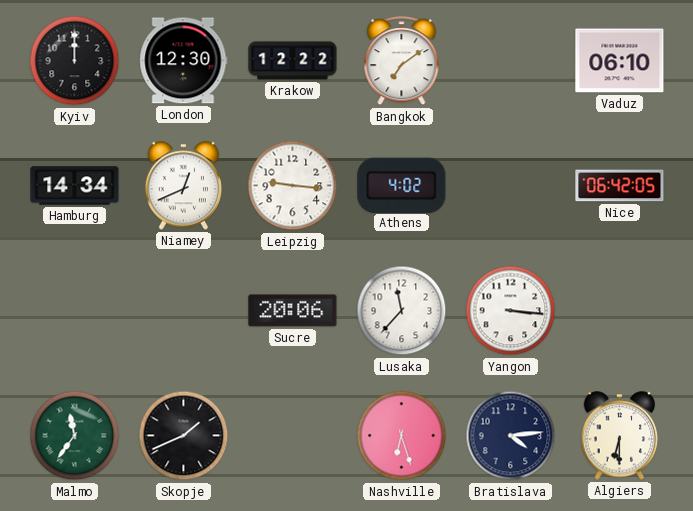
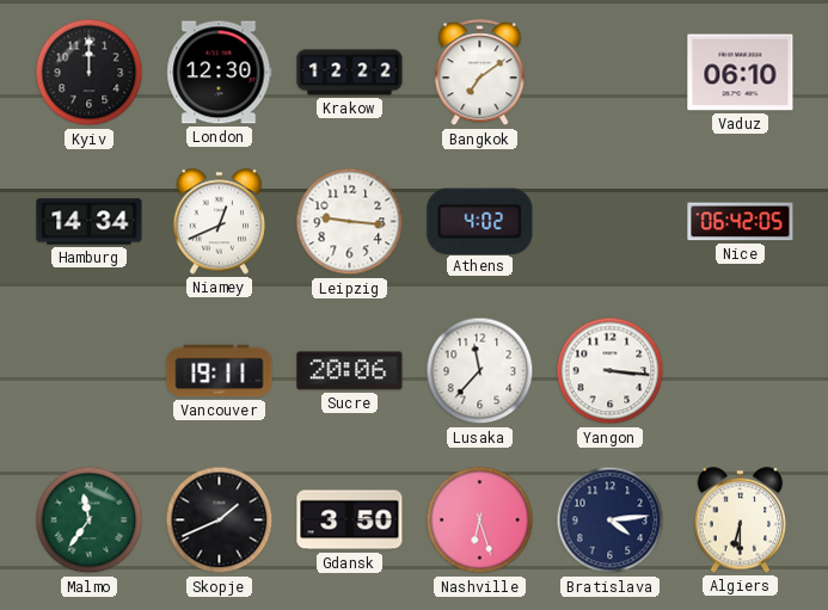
Vancouver: none -> 19:11
Gdansk: none -> 3:50
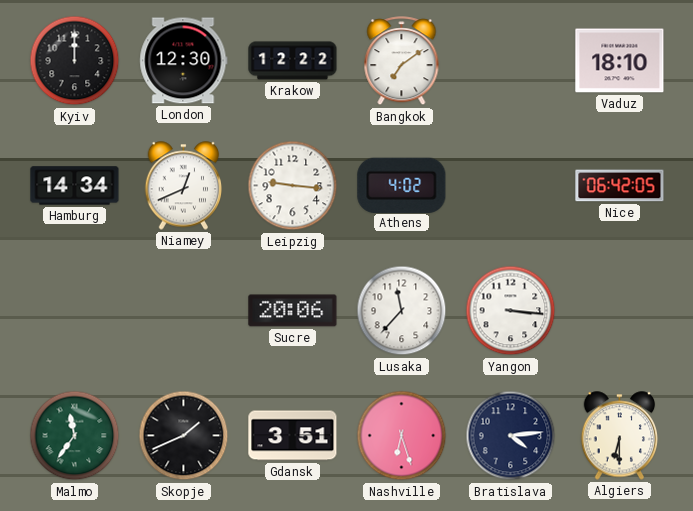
Vaduz: 06:10 -> 18:10
Vancouver: 19:11 -> none
Gdansk: 3:50 -> 3:51
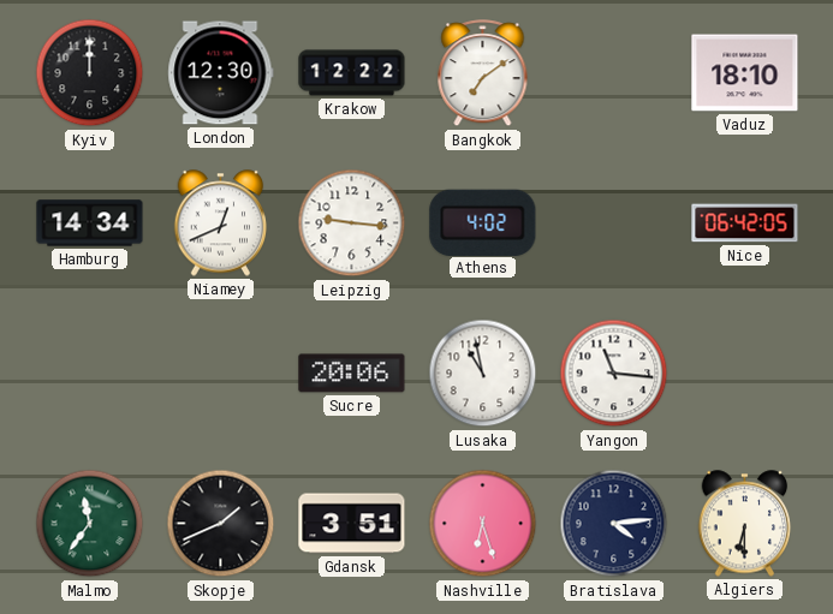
Lusaka: 11:37 -> 10:58
Yangon: 3:16 -> 11:16
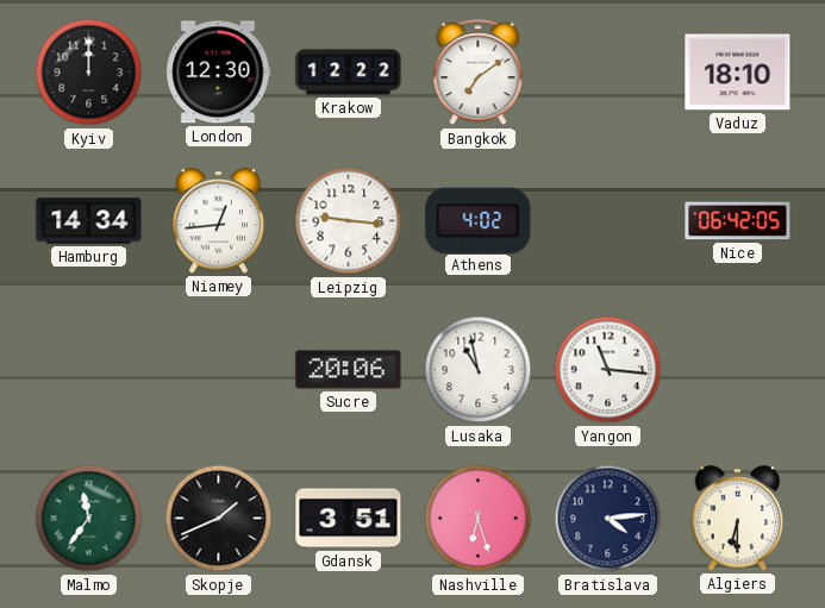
Niamey: 12:41 -> 12:44
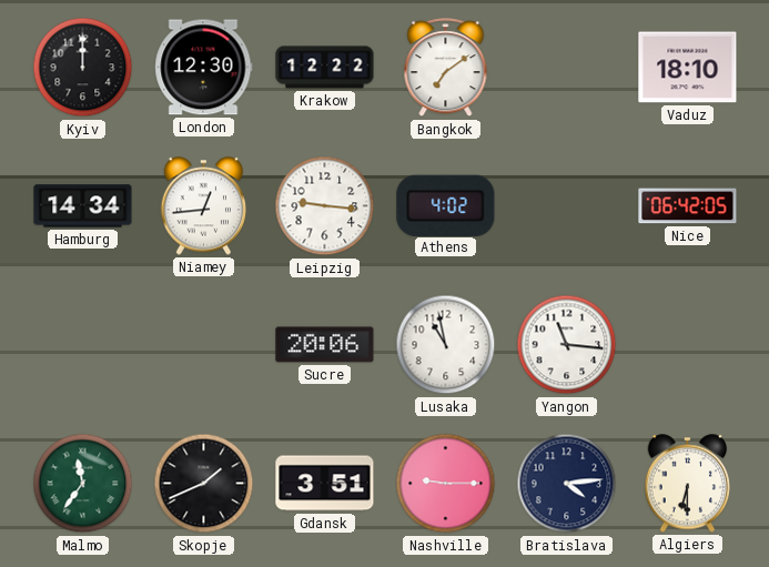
Nashville: 6:27 -> 9:15
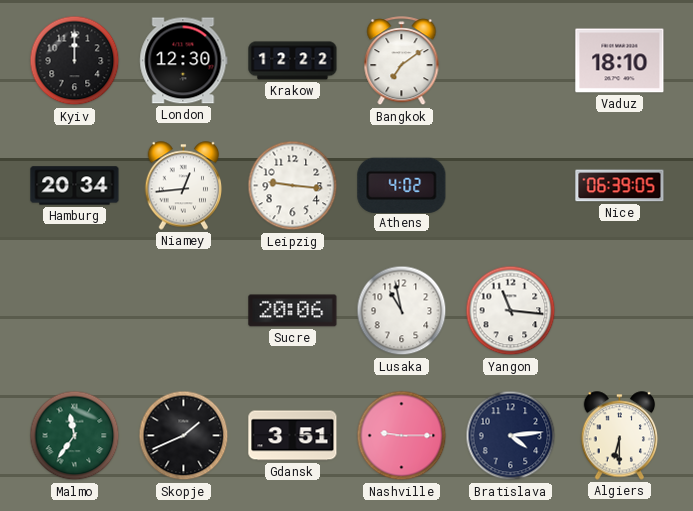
Hamburg: 14:34 -> 20:34
Nice: 06:42 -> 06:39
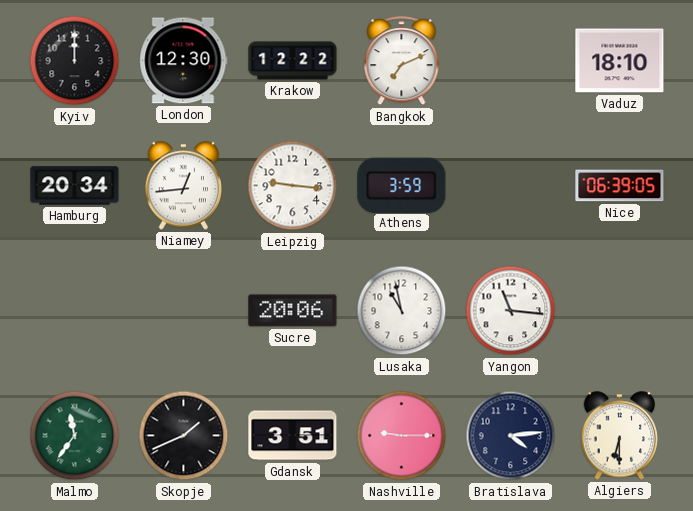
Bangkok: 7:09 -> 7:11
Athens: 4:02 -> 3:59
